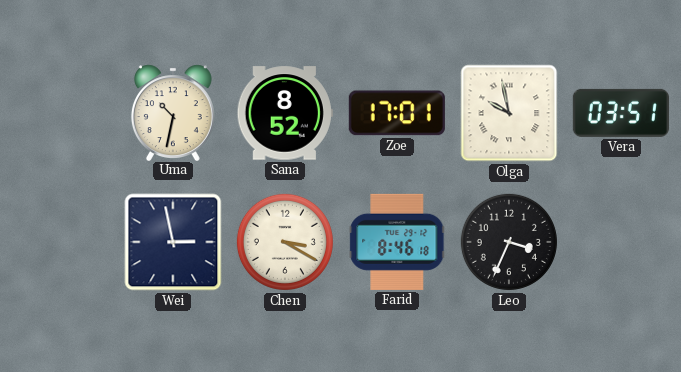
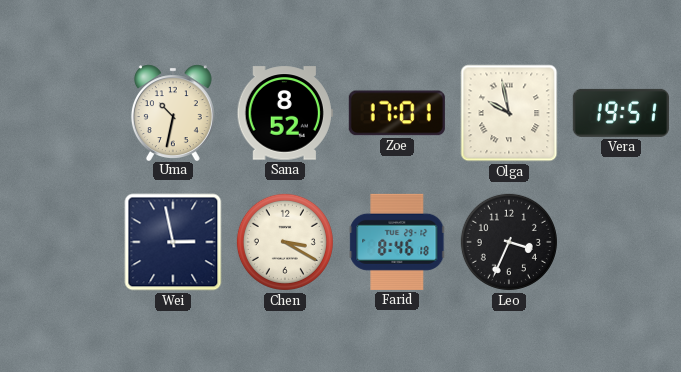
Vera: 03:51 -> 19:51
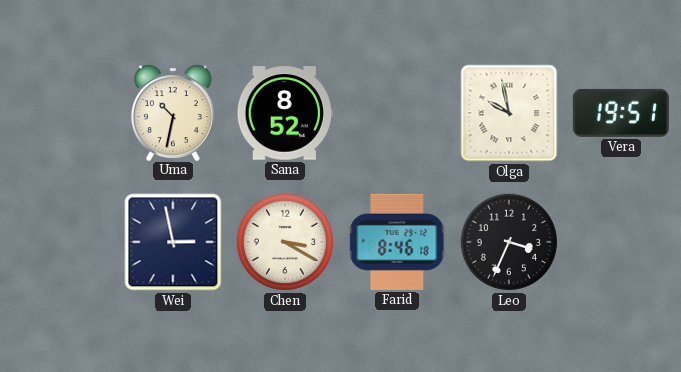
Zoe: 17:01 -> none
